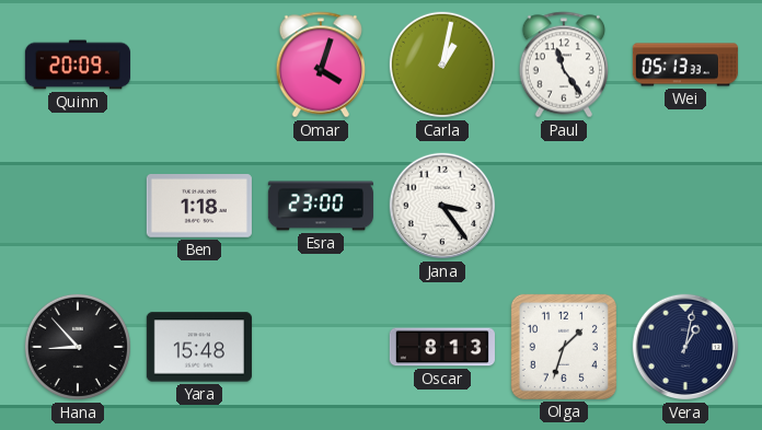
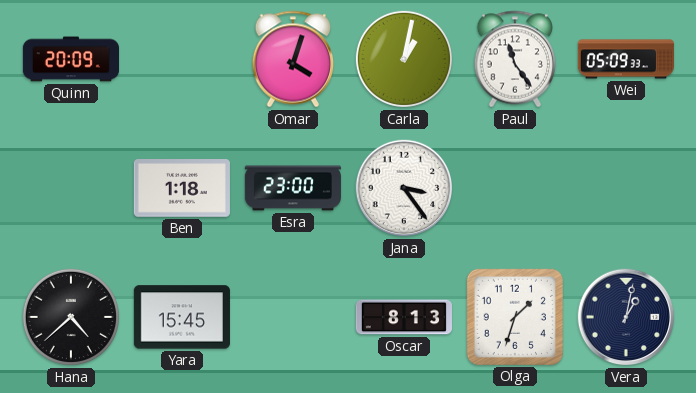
Wei: 05:13 -> 05:09
Hana: 8:53 -> 4:38
Yara: 15:48 -> 15:45
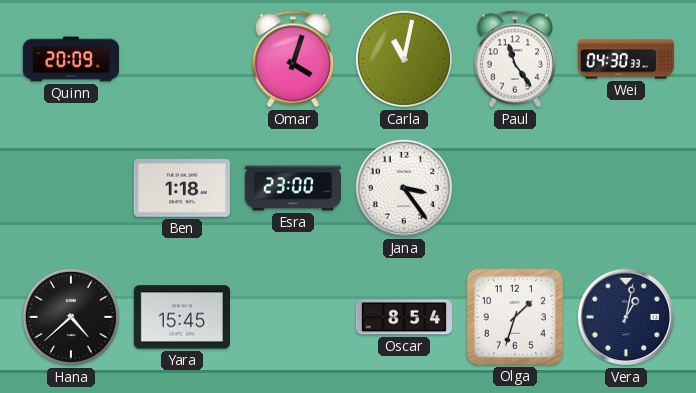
Carla: 1:02 -> 11:02
Wei: 05:09 -> 04:30
Oscar: 8:13 -> 8:54
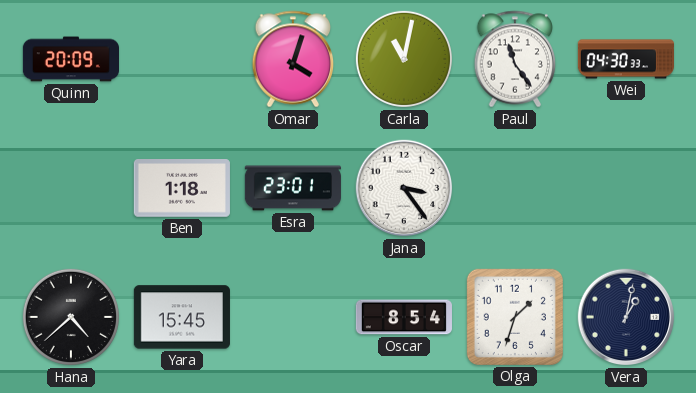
Esra: 23:00 -> 23:01
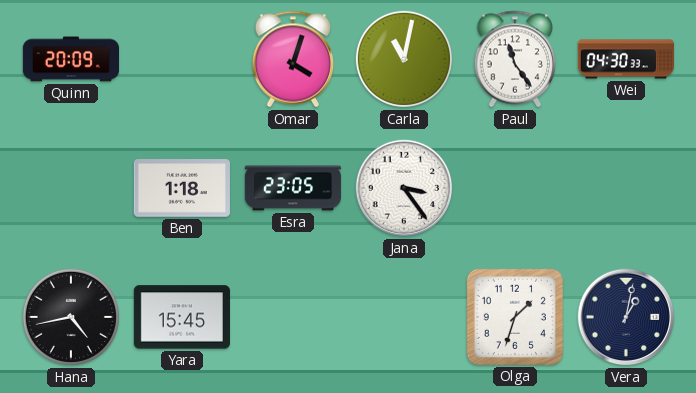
Esra: 23:01 -> 23:05
Hana: 4:38 -> 4:43
Oscar: 8:54 -> none
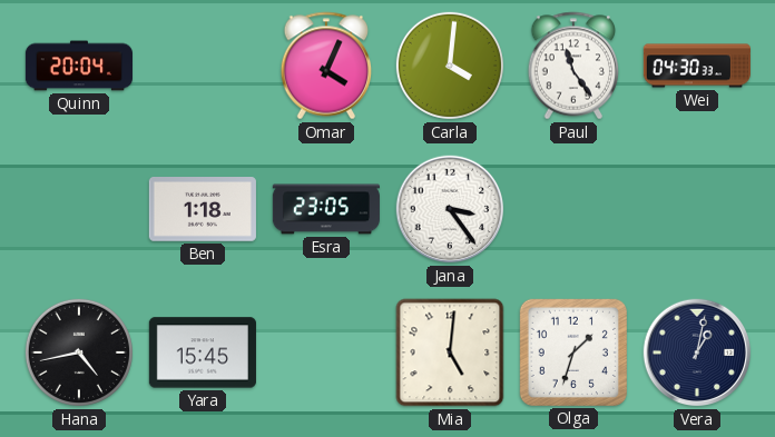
Quinn: 20:09 -> 20:04
Omar: 4:03 -> 4:04
Carla: 11:02 -> 4:01
Mia: none -> 5:01
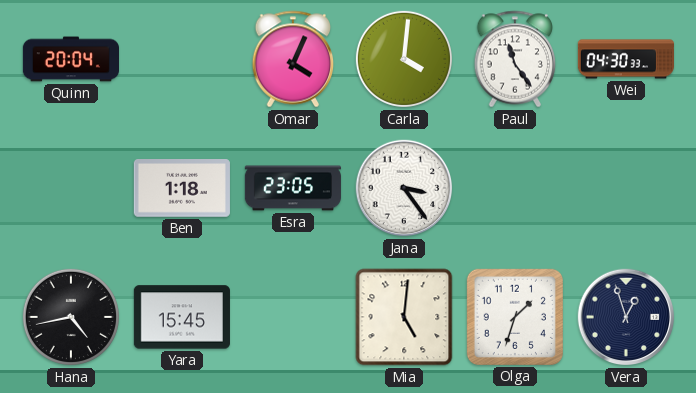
Vera: 1:02 -> 12:57
